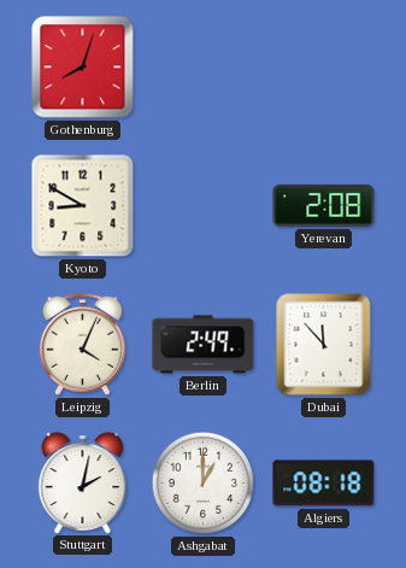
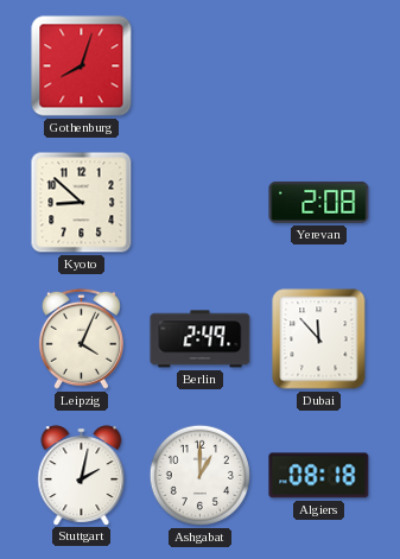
Kyoto: 8:50 -> 8:52
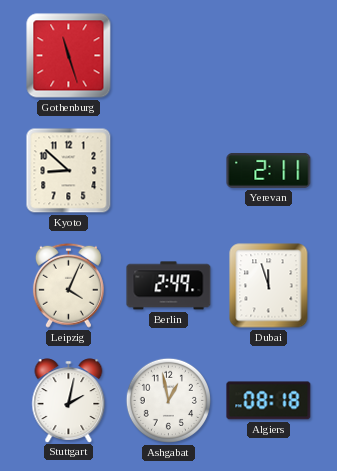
Gothenburg: 8:03 -> 11:27
Yerevan: 2:08 -> 2:11
Dubai: 11:53 -> 11:57
Ashgabat: 1:00 -> 12:58
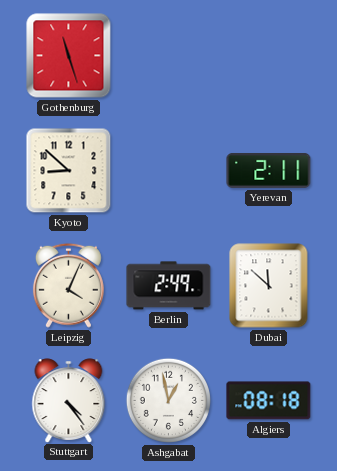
Dubai: 11:57 -> 11:52
Stuttgart: 2:02 -> 4:24
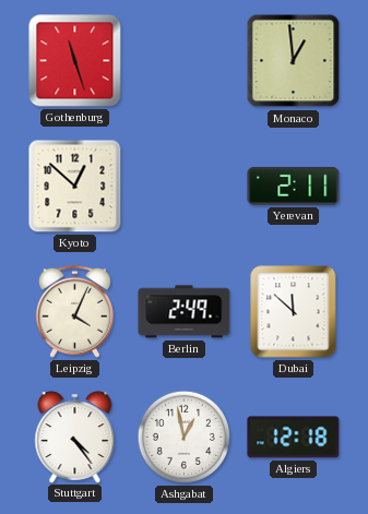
Monaco: none -> 12:59
Kyoto: 8:52 -> 12:52
Algiers: 08:18 -> 12:18
